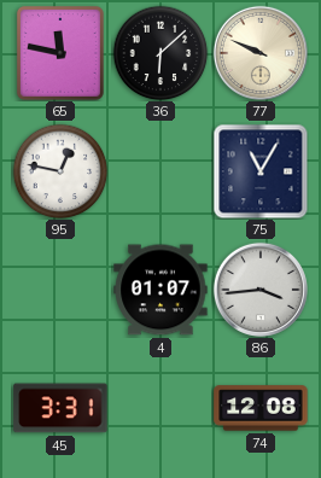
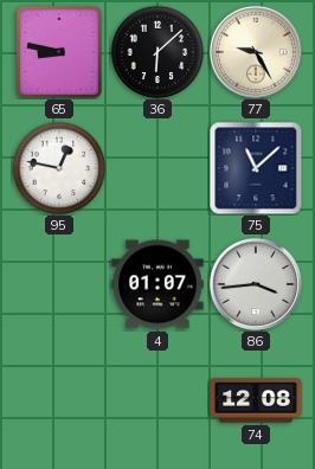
65: 11:47 -> 8:47
77: 9:49 -> 9:25
75: 11:05 -> 11:08
45: 3:31 -> none
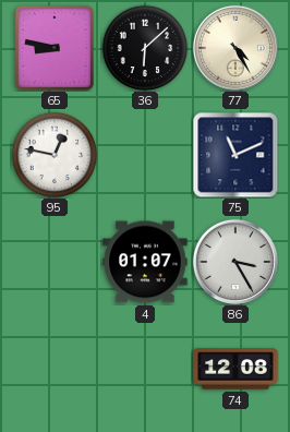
77: 9:25 -> 4:25
75: 11:08 -> 11:11
86: 3:44 -> 3:25
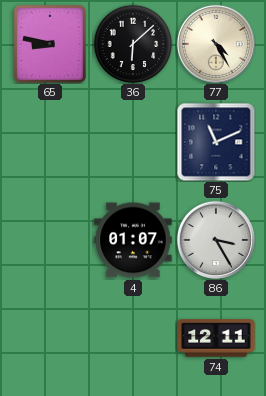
95: 12:47 -> none
74: 12:08 -> 12:11
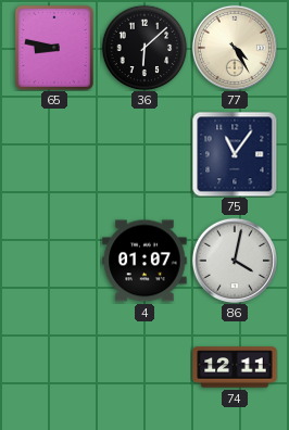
75: 11:11 -> 11:06
86: 3:25 -> 4:02
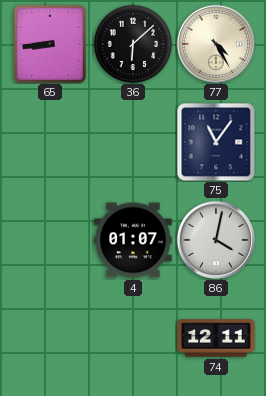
65: 8:47 -> 8:44
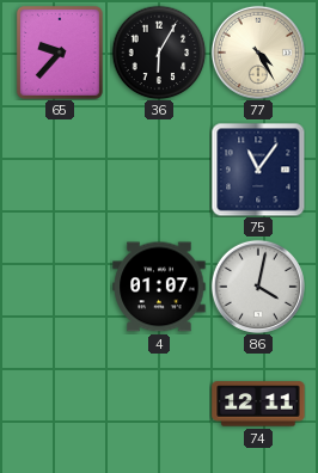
65: 8:44 -> 9:37
36: 6:08 -> 6:05
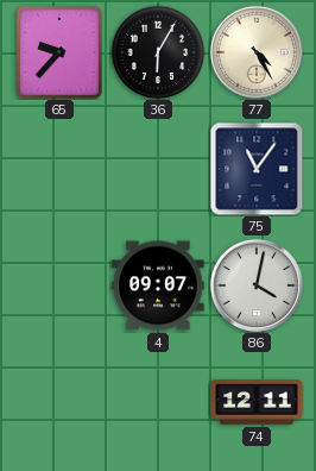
4: 01:07 -> 09:07
